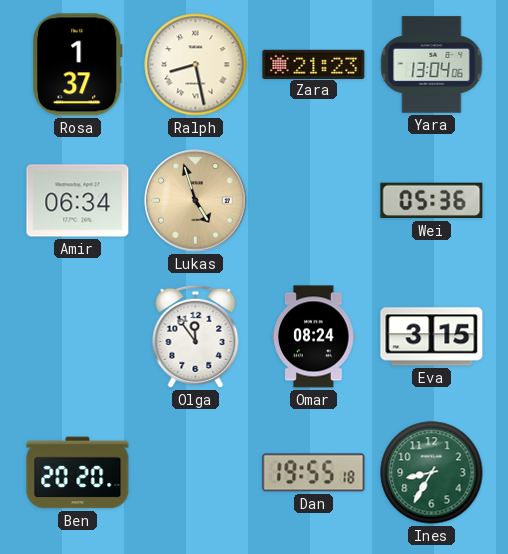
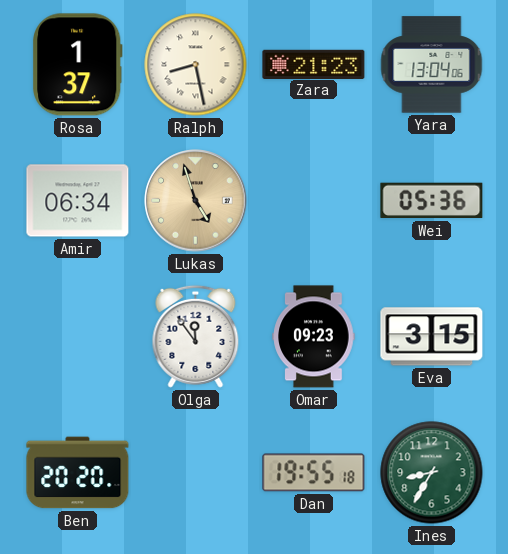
Omar: 08:24 -> 09:23
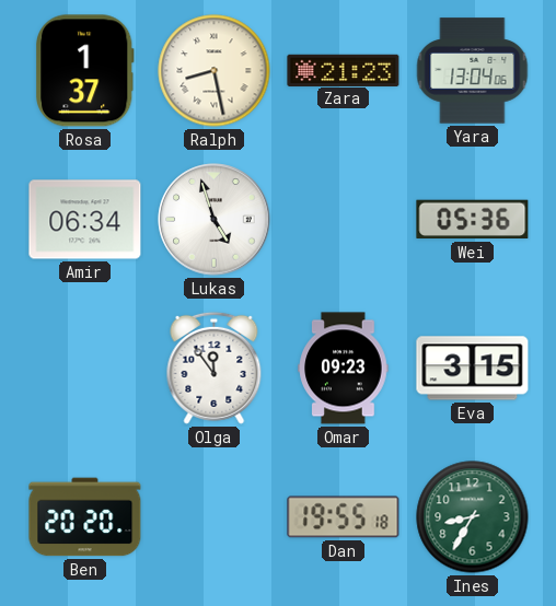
Lukas dial: champagne -> white
